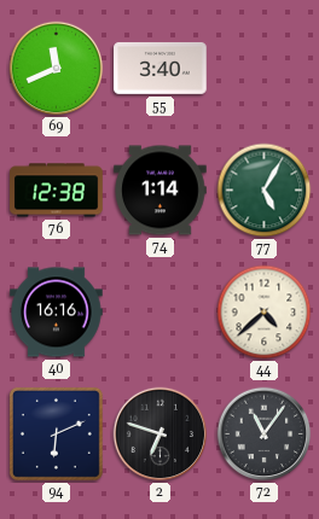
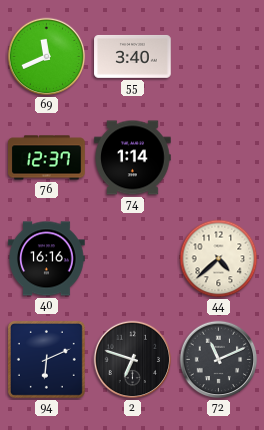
76: 12:38 -> 12:37
77: 5:05 -> none
72: 11:06 -> 11:11
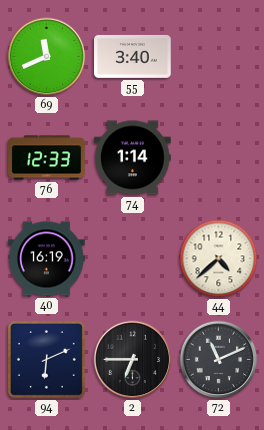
76: 12:37 -> 12:33
40: 16:16 -> 16:19
2: 6:48 -> 6:45
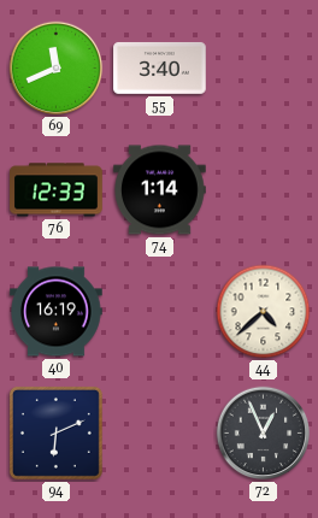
2: 6:45 -> none
72: 11:11 -> 12:56
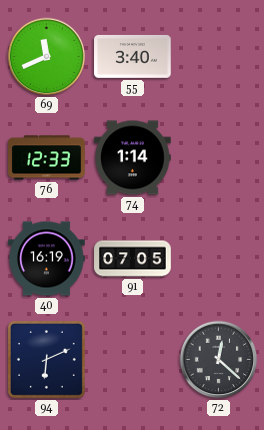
91: none -> 07:05
44: 4:38 -> none
72: 12:56 -> 12:22
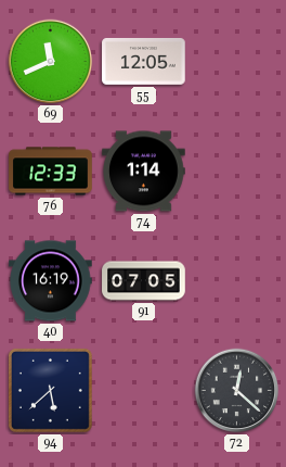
55: 3:40 -> 12:05
94: 6:11 -> 5:38
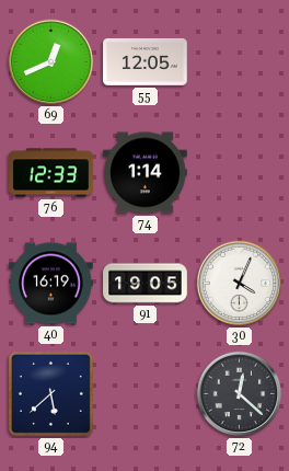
69: 11:41 -> 12:41
91: 07:05 -> 19:05
30: none -> 4:04
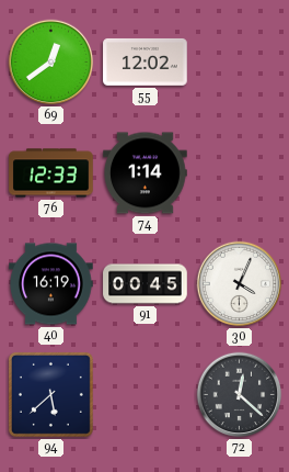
69: 12:41 -> 12:39
55: 12:05 -> 12:02
91: 19:05 -> 00:45
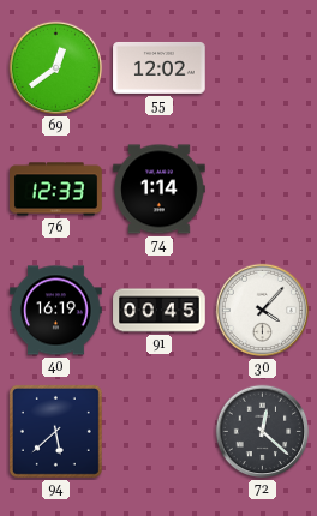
30: 4:04 -> 4:07
